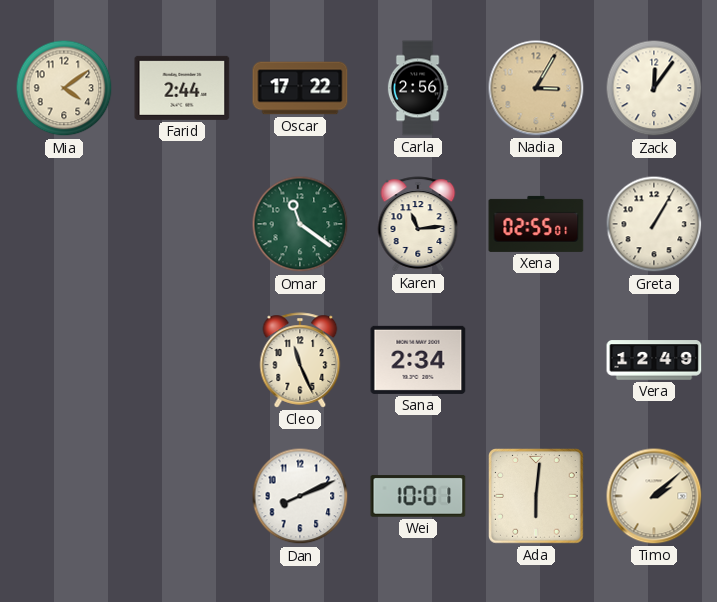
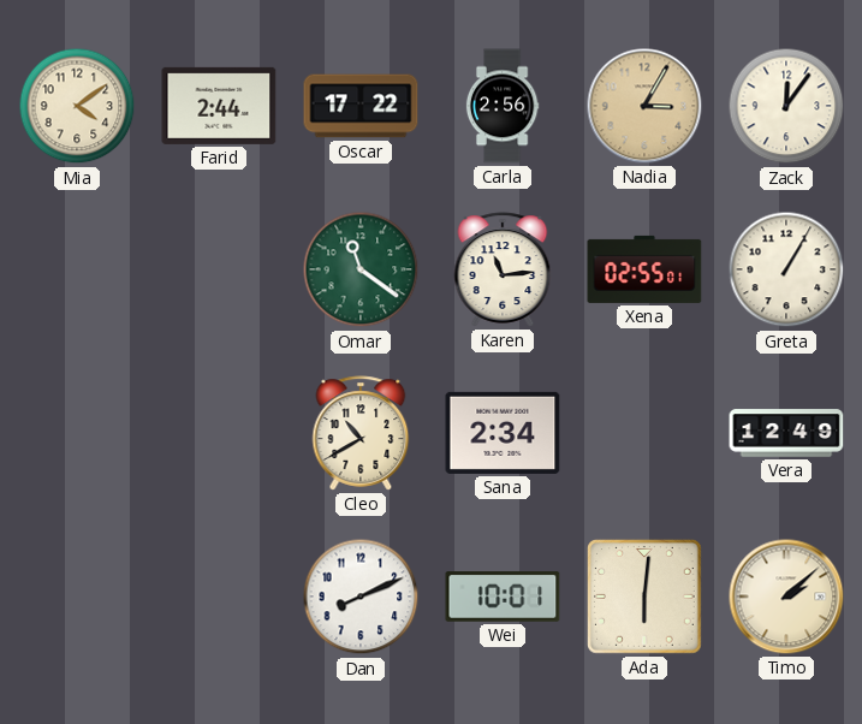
Cleo: 11:26 -> 10:40
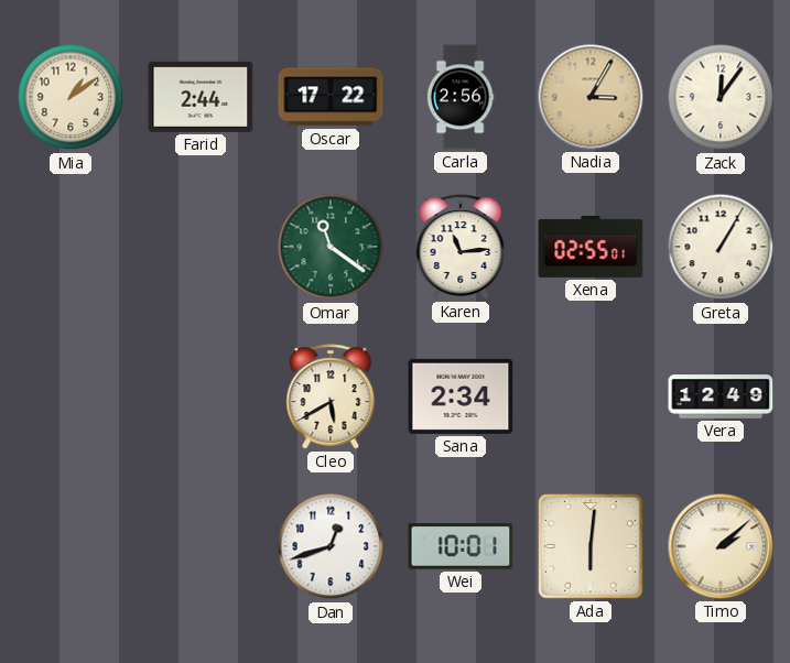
Mia: 4:09 -> 1:09
Cleo: 10:40 -> 5:40
Dan: 8:11 -> 12:42
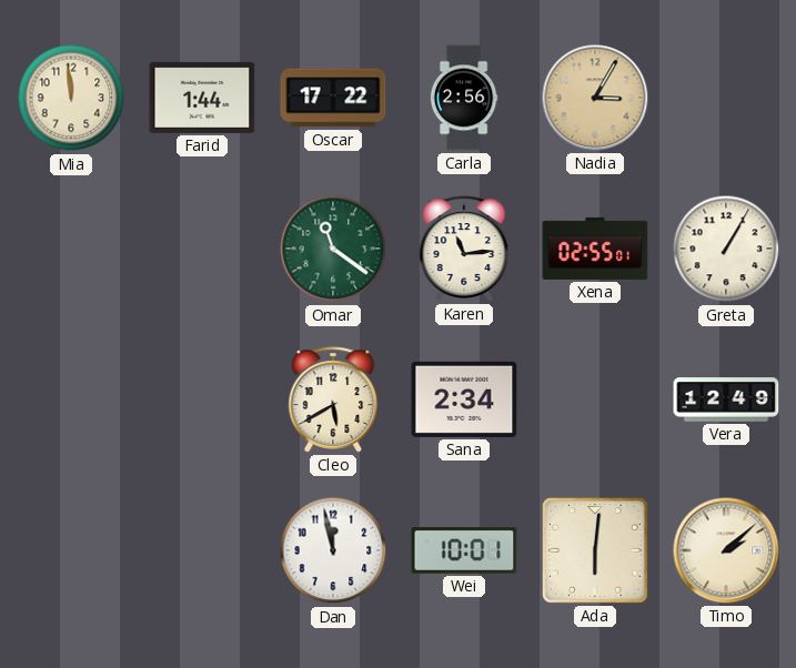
Mia: 1:09 -> 11:59
Farid: 2:44 -> 1:44
Zack: 12:06 -> none
Dan: 12:42 -> 11:58
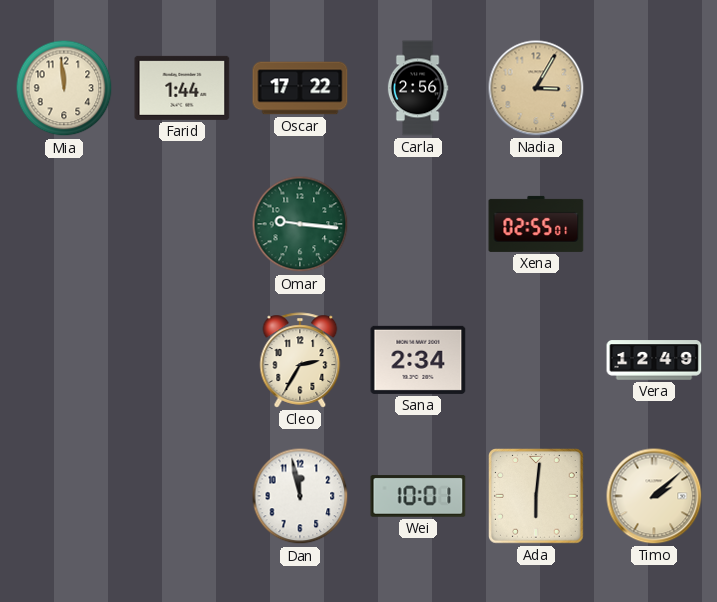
Omar: 11:21 -> 9:16
Karen: 11:14 -> none
Greta: 1:05 -> none
Cleo: 5:40 -> 2:35
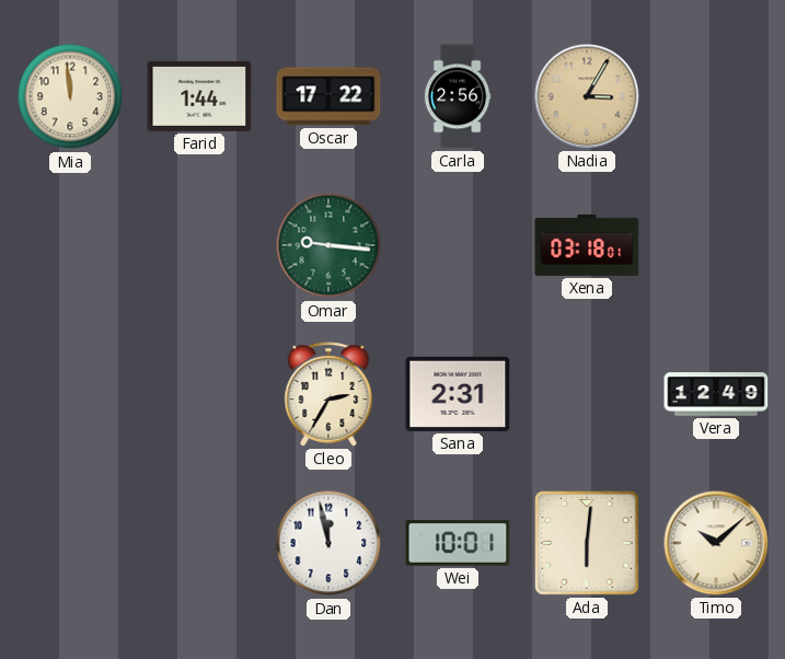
Xena: 02:55 -> 03:18
Sana: 2:34 -> 2:31
Timo: 2:08 -> 10:08
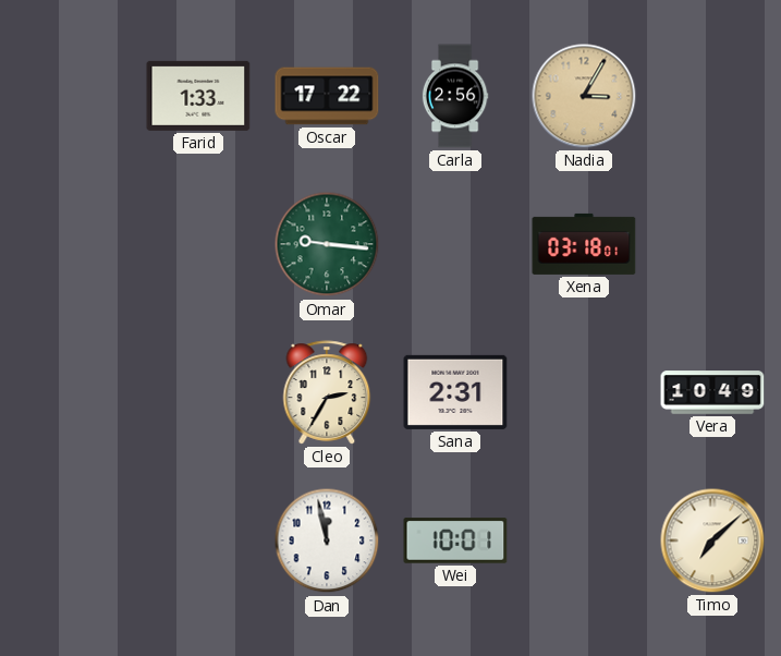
Mia: 11:59 -> none
Farid: 1:44 -> 1:33
Vera: 12:49 -> 10:49
Ada: 6:01 -> none
Timo: 10:08 -> 7:08
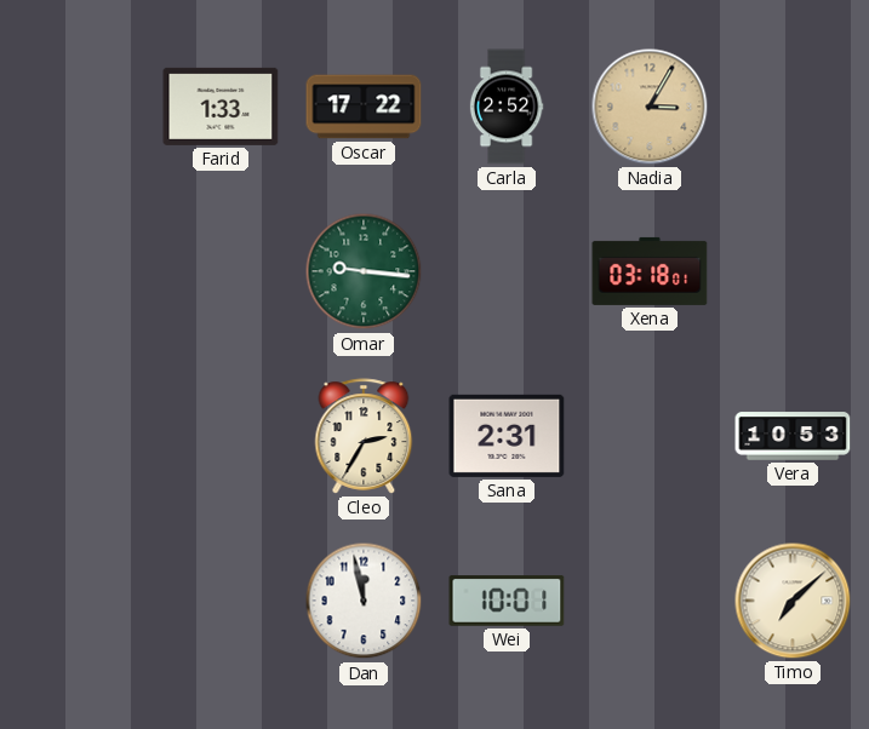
Carla: 2:56 -> 2:52
Vera: 10:49 -> 10:53
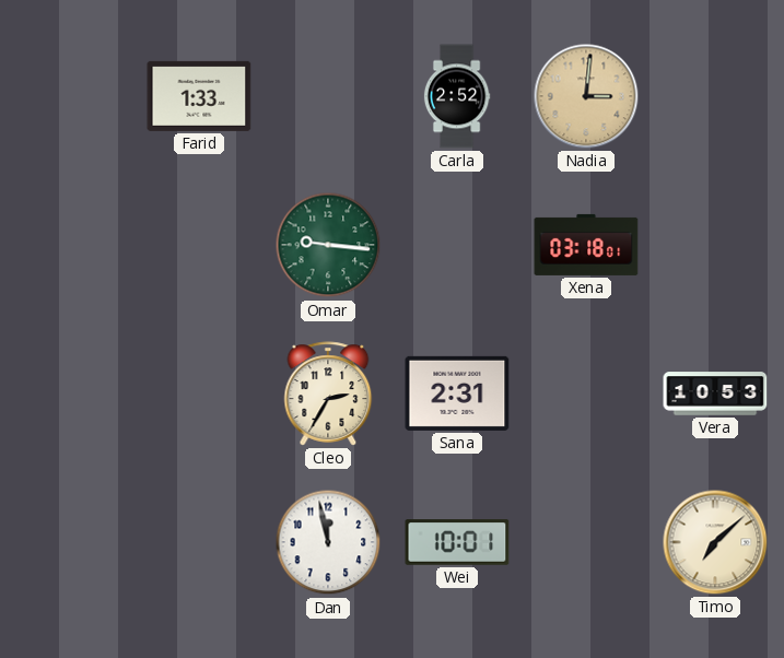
Oscar: 17:22 -> none
Nadia: 3:05 -> 3:01
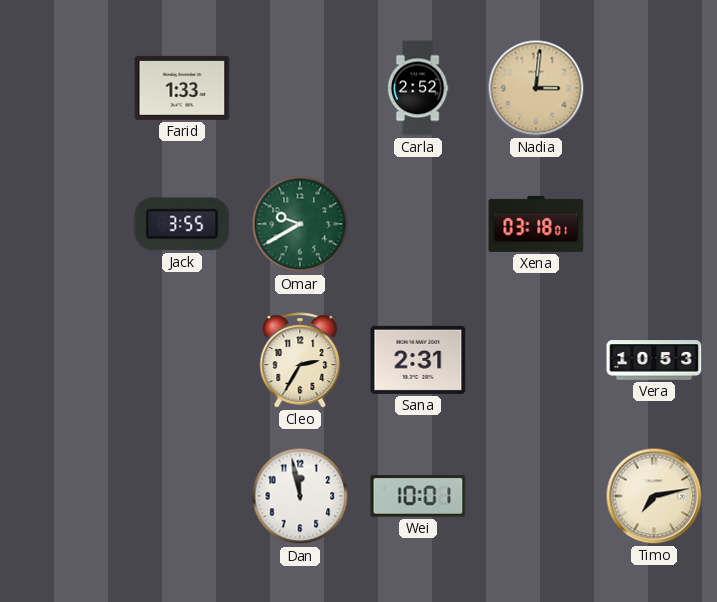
Jack: none -> 3:55
Omar: 9:16 -> 9:40
Timo: 7:08 -> 7:13
